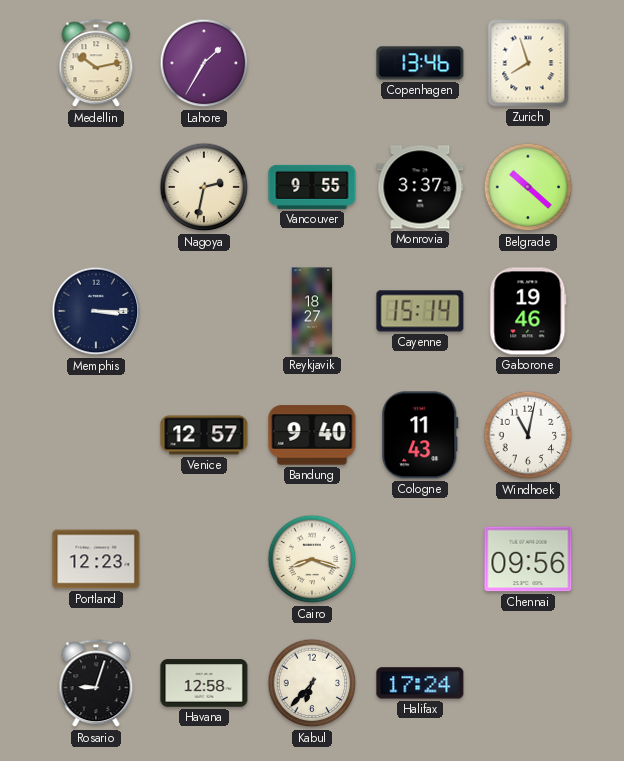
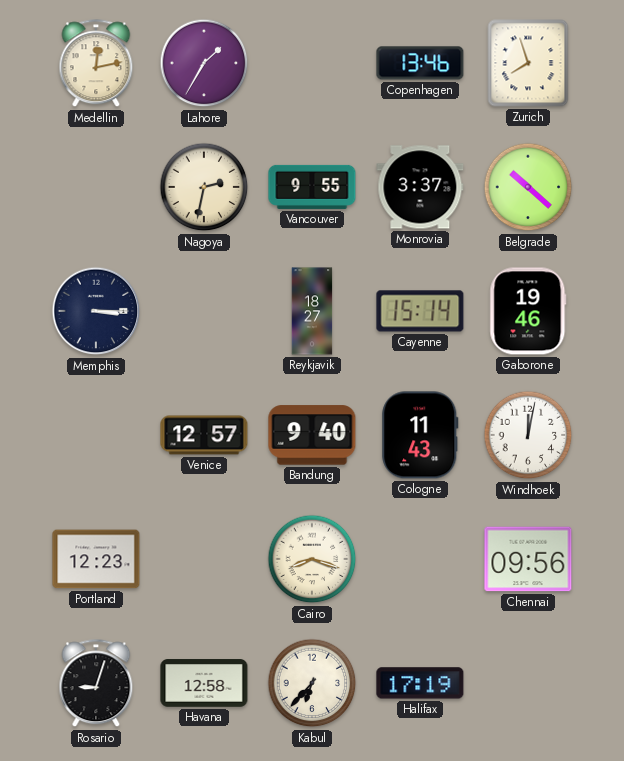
Medellin: 10:13 -> 12:13
Windhoek: 11:02 -> 12:02
Halifax: 17:24 -> 17:19
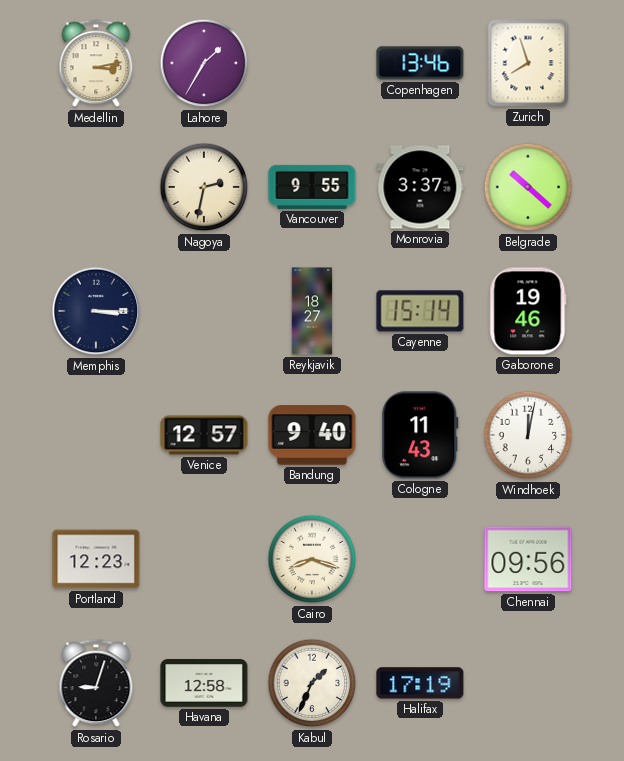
Medellin: 12:13 -> 3:13
Kabul: 6:37 -> 1:34
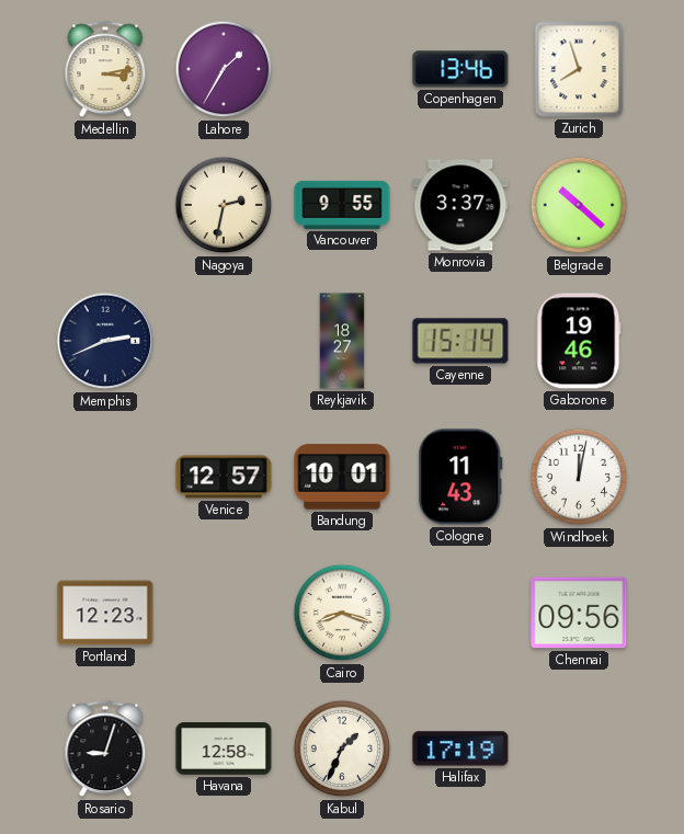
Memphis: 3:15 -> 2:41
Bandung: 9:40 -> 10:01
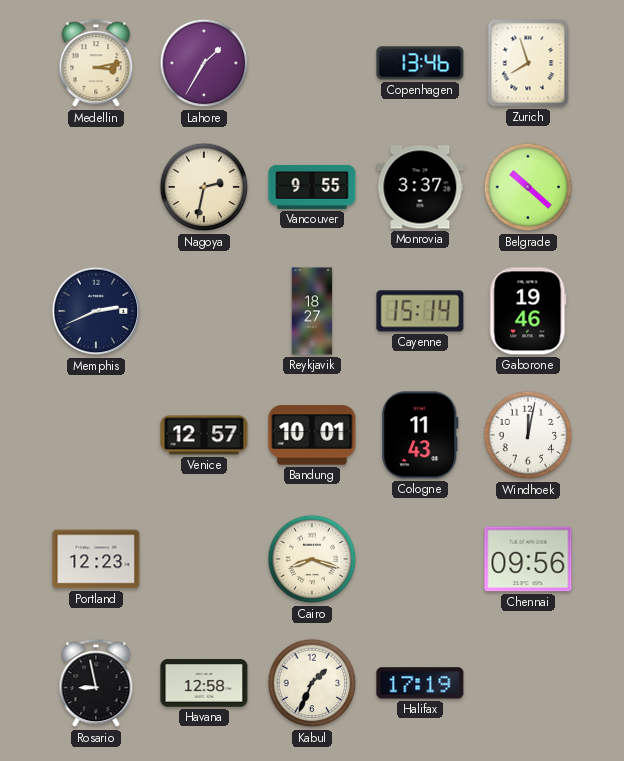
Rosario: 9:03 -> 8:58
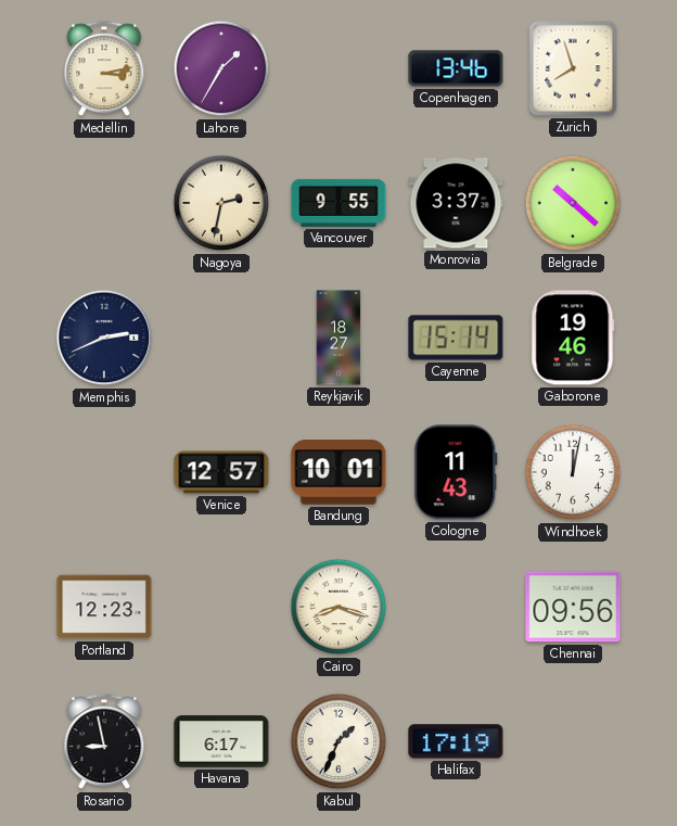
Havana: 12:58 -> 6:17
